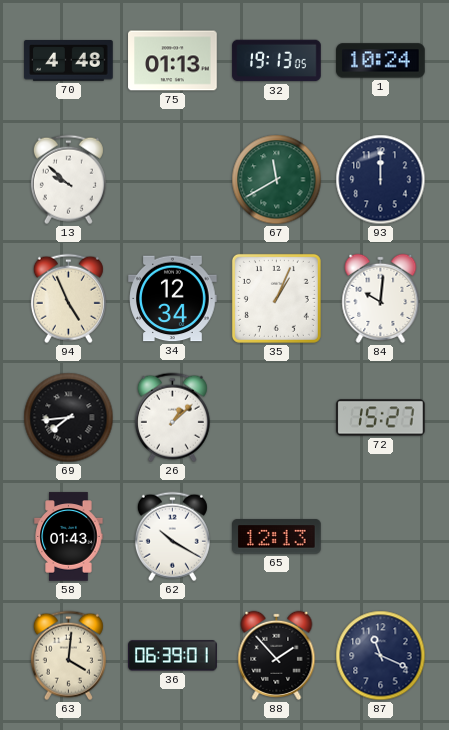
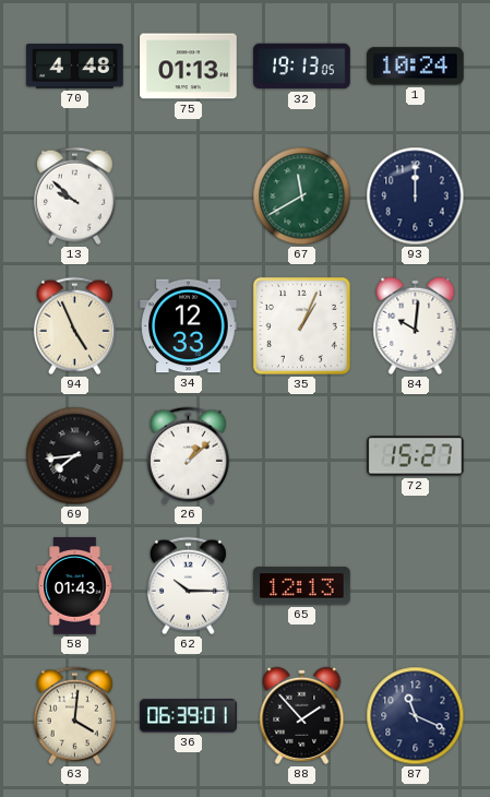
34: 12:34 -> 12:33
62: 10:20 -> 10:15
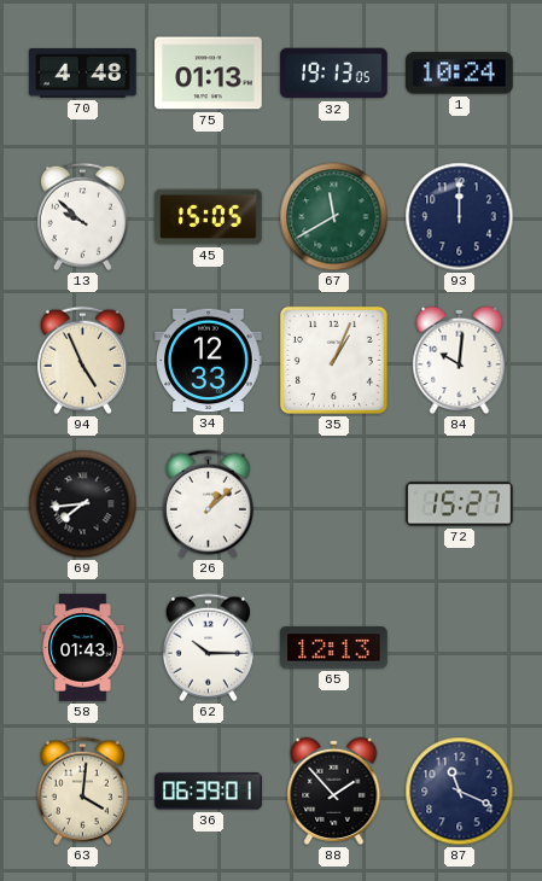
45: none -> 15:05
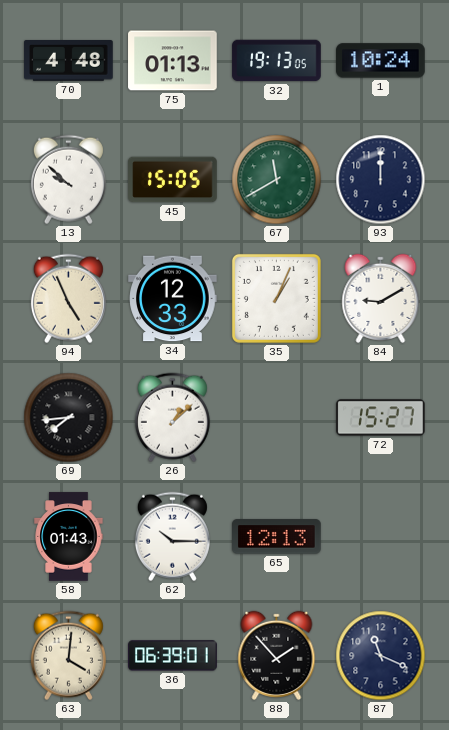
84: 10:01 -> 9:10
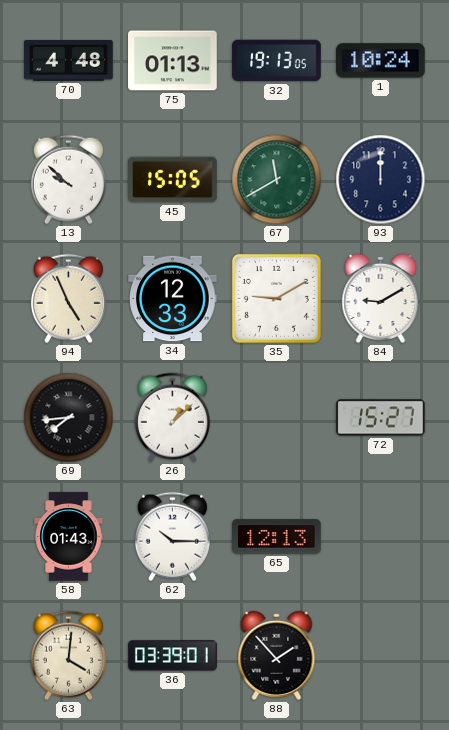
35: 1:04 -> 9:10
36: 06:39 -> 03:39
87: 11:19 -> none
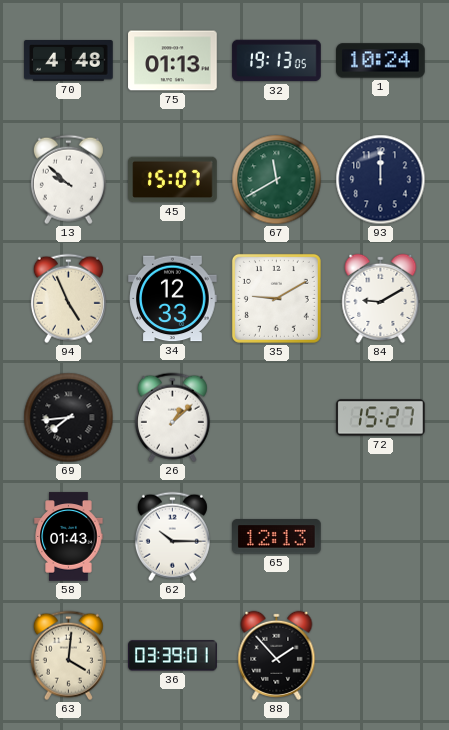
45: 15:05 -> 15:07
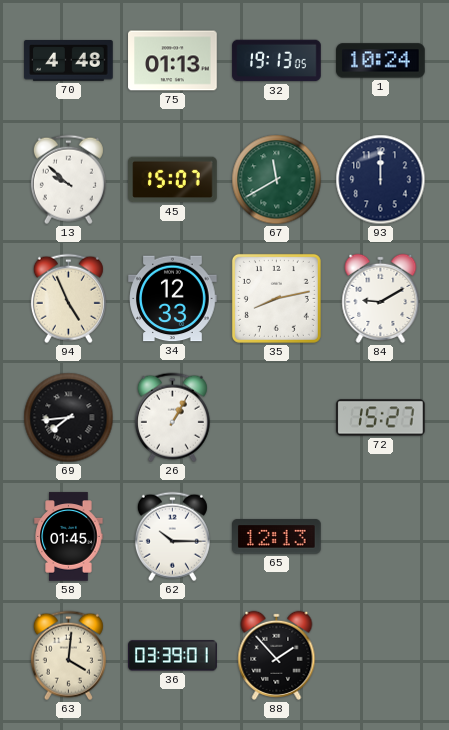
35: 9:10 -> 8:13
26: 1:08 -> 1:05
58: 01:43 -> 01:45
